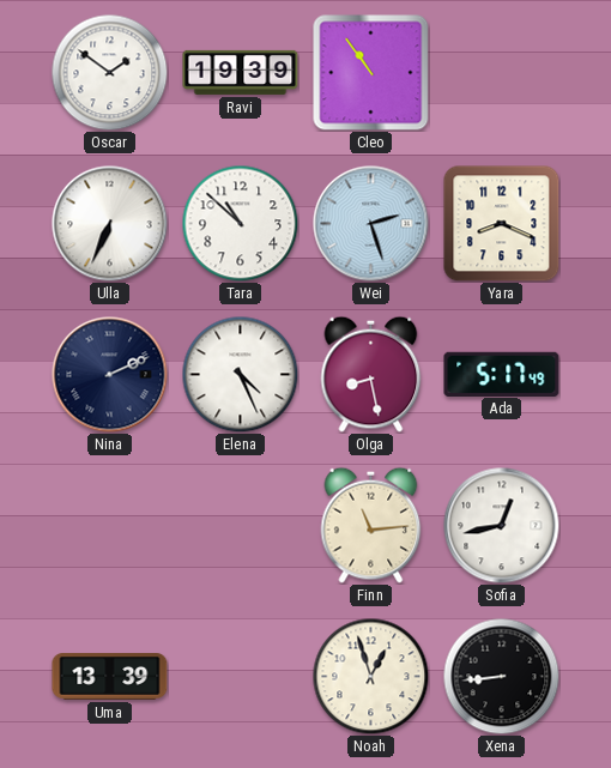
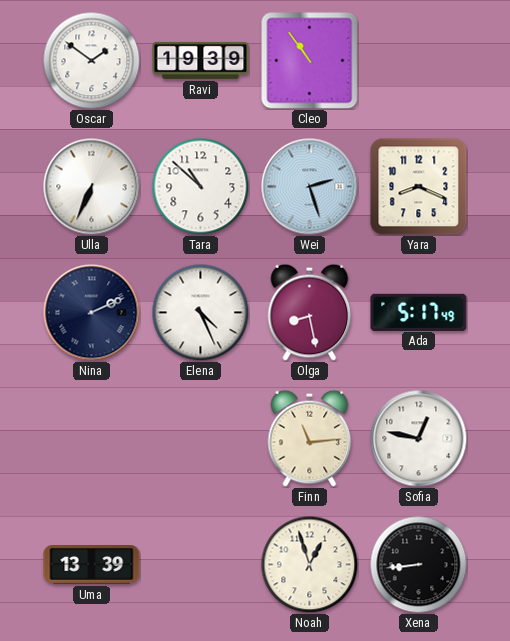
Sofia: 12:43 -> 12:47
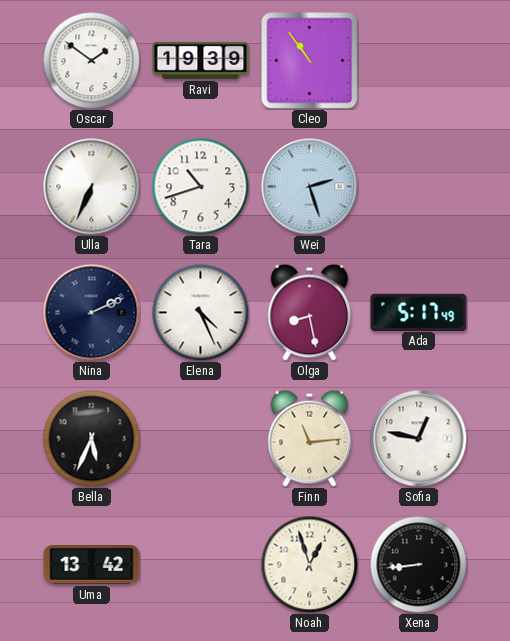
Tara: 10:52 -> 10:42
Yara: 8:19 -> none
Bella: none -> 5:34
Uma: 13:39 -> 13:42
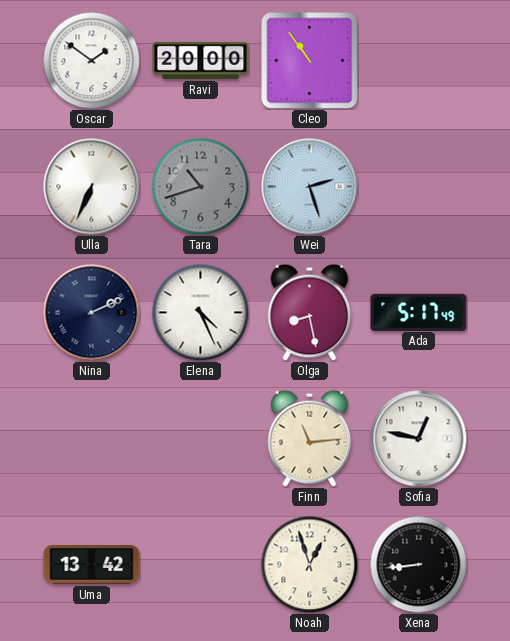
Ravi: 19:39 -> 20:00
Tara dial: white -> grey
Bella: 5:34 -> none
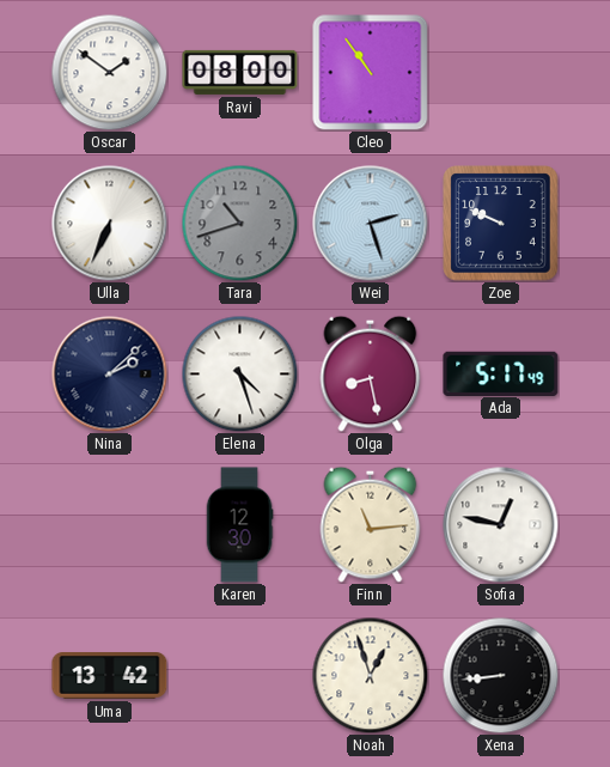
Ravi: 20:00 -> 08:00
Zoe: none -> 9:49
Nina: 2:11 -> 2:08
Elena: 4:26 -> 4:27
Karen: none -> 12:30
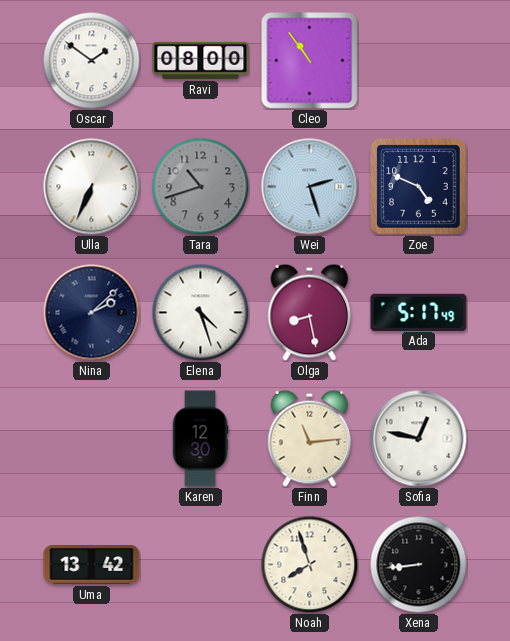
Zoe: 9:49 -> 4:49
Noah: 12:57 -> 7:57
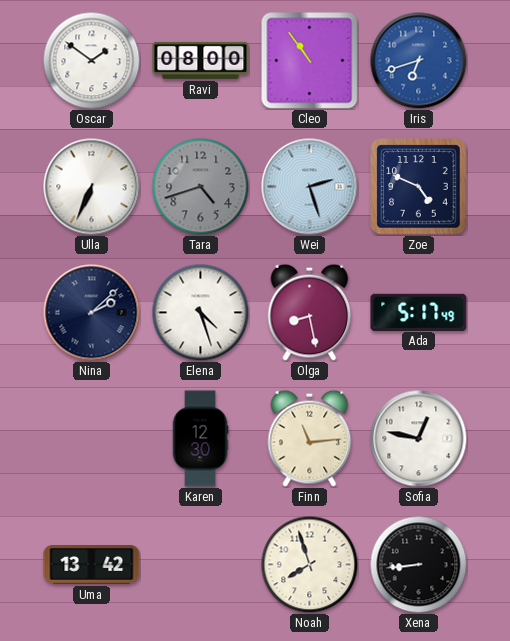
Iris: none -> 6:42
Tara: 10:42 -> 4:42
